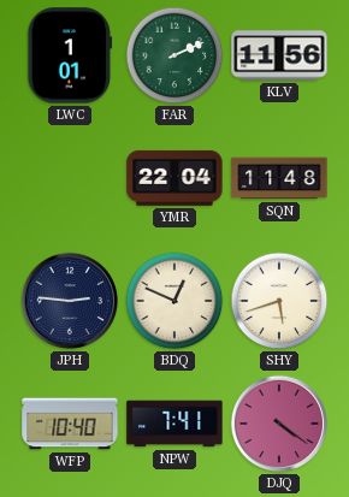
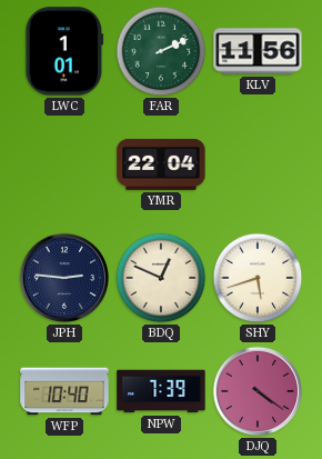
SQN: 11:48 -> none
NPW: 7:41 -> 7:39
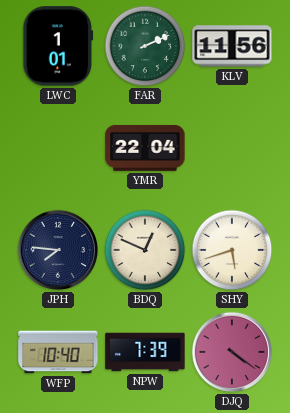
JPH: 2:46 -> 7:46
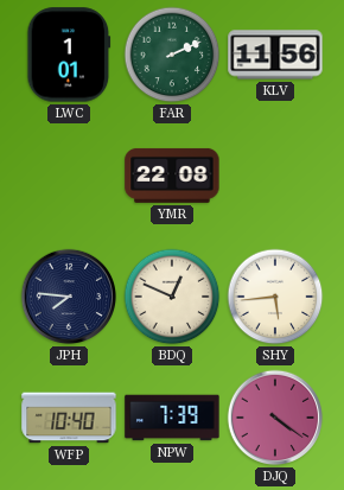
YMR: 22:04 -> 22:08
SHY: 5:42 -> 5:44
